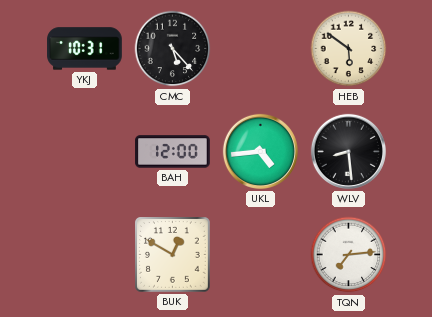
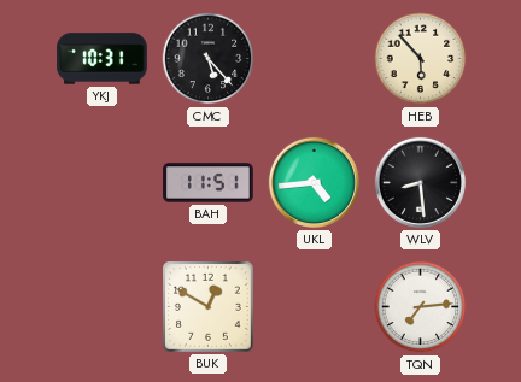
HEB: 5:51 -> 5:53
BAH: 12:00 -> 11:51
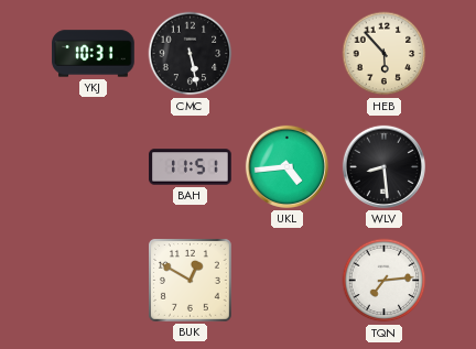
CMC: 5:23 -> 5:28
